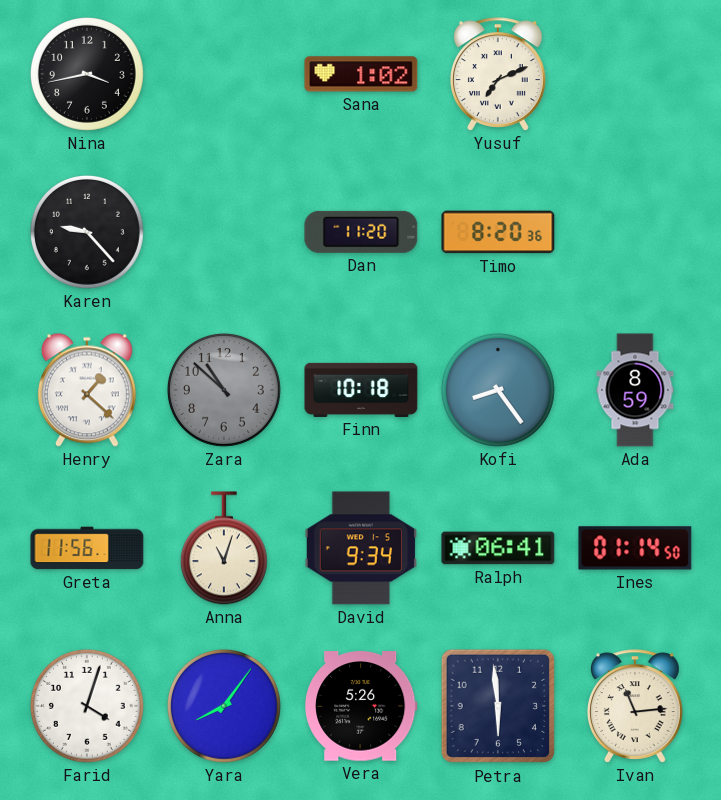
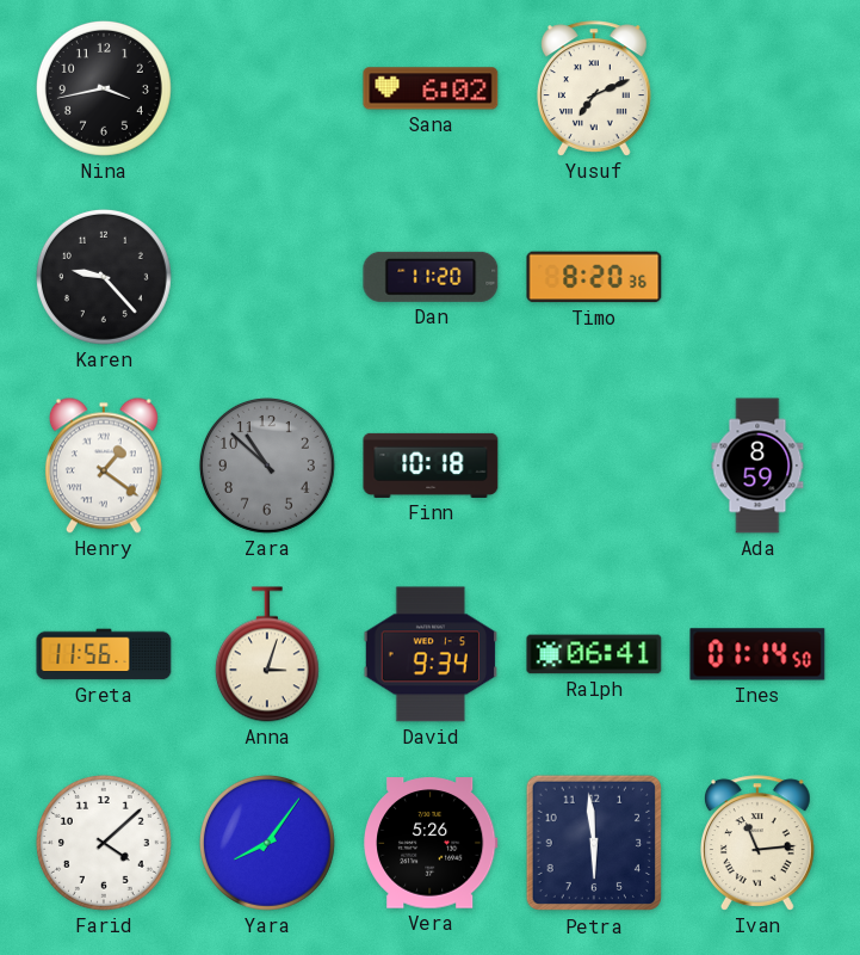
Sana: 1:02 -> 6:02
Henry: 1:22 -> 1:21
Kofi: 8:24 -> none
Anna: 11:03 -> 3:03
Farid: 4:03 -> 4:08
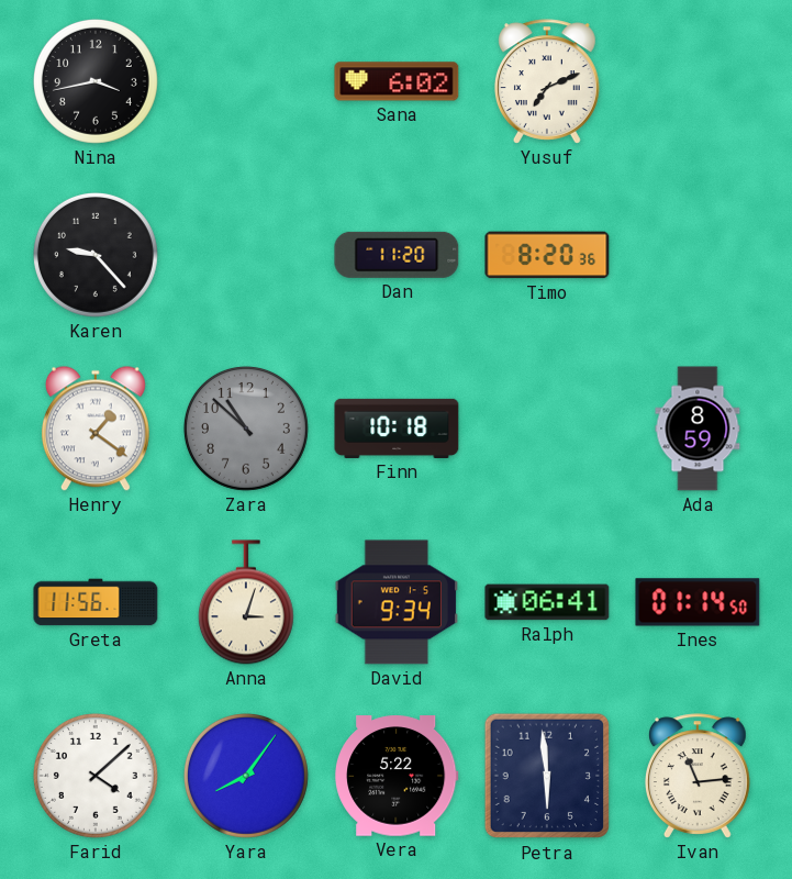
Vera: 5:26 -> 5:22
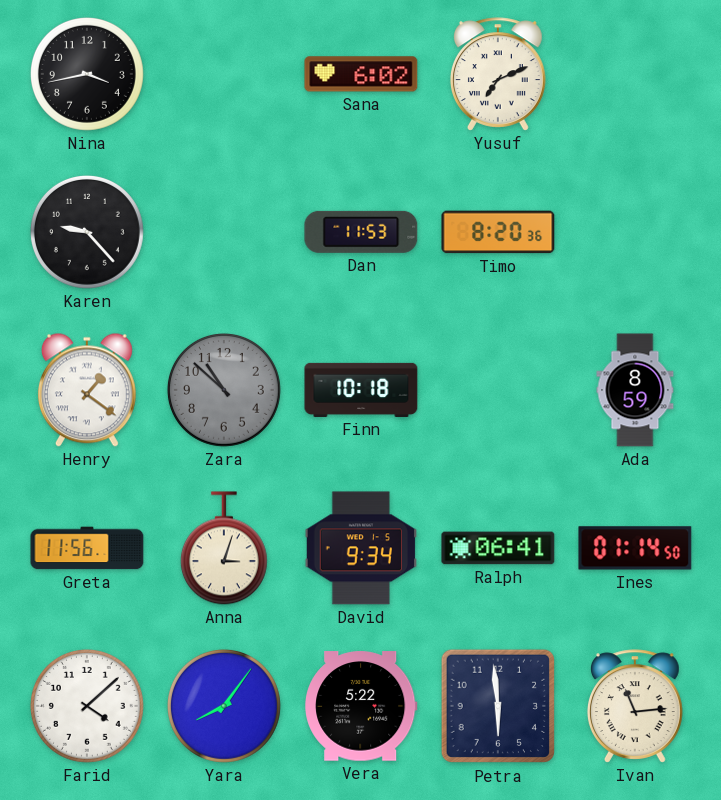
Dan: 11:20 -> 11:53
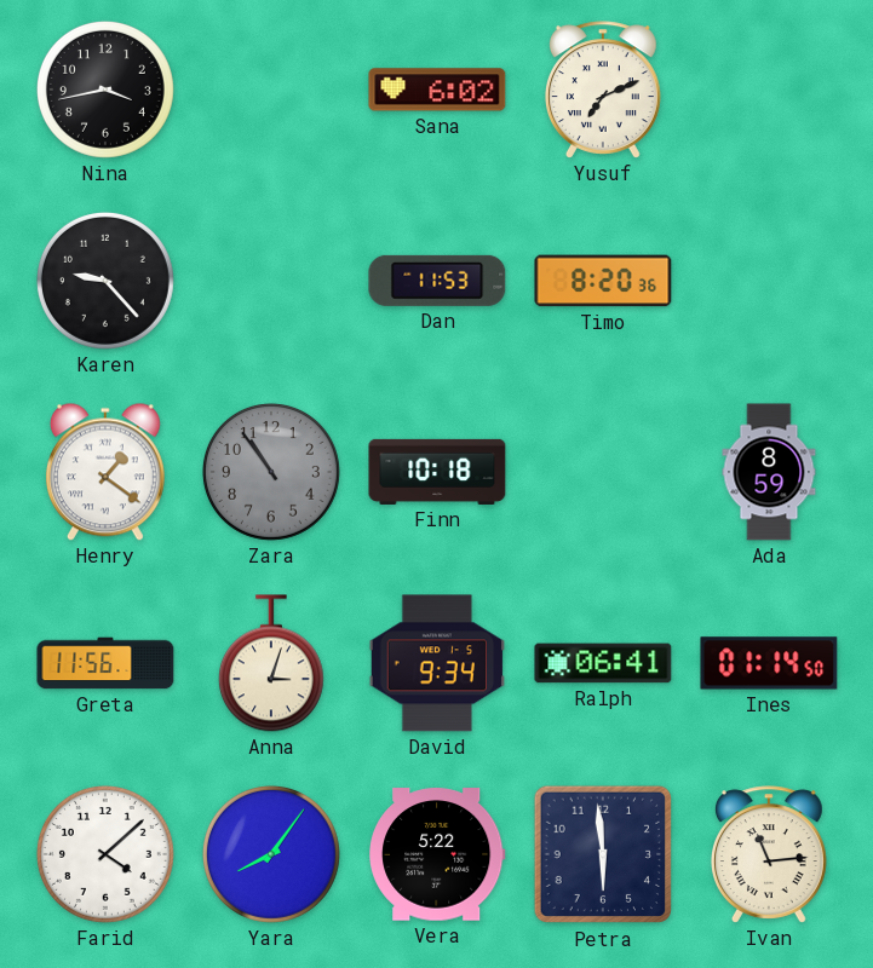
Zara: 10:52 -> 10:54
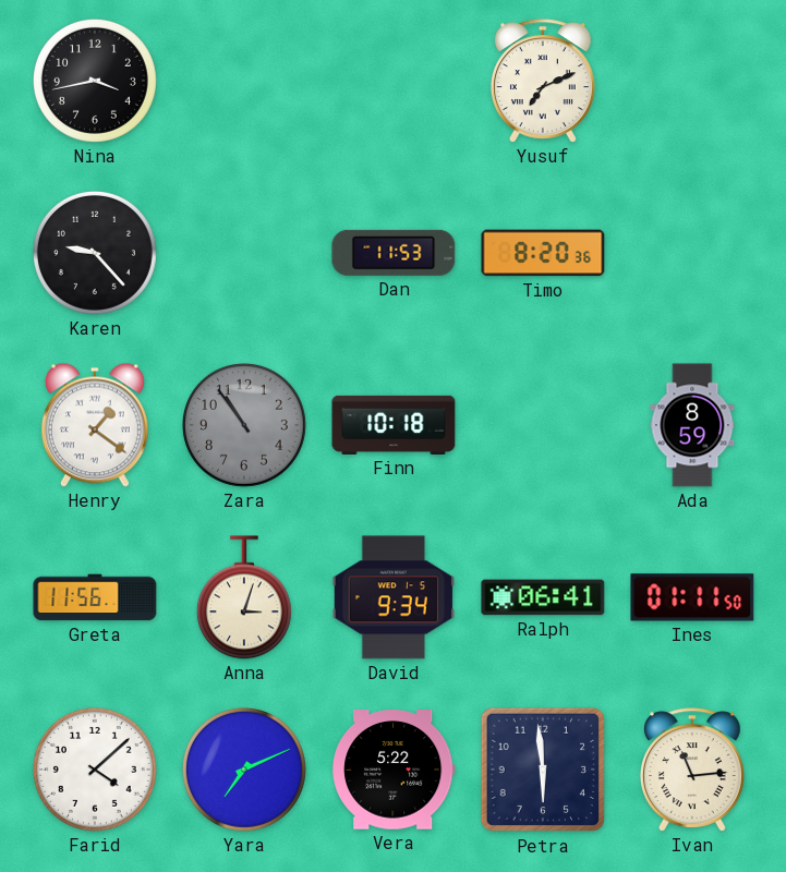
Sana: 6:02 -> none
Ines: 01:14 -> 01:11
Yara: 8:06 -> 7:11
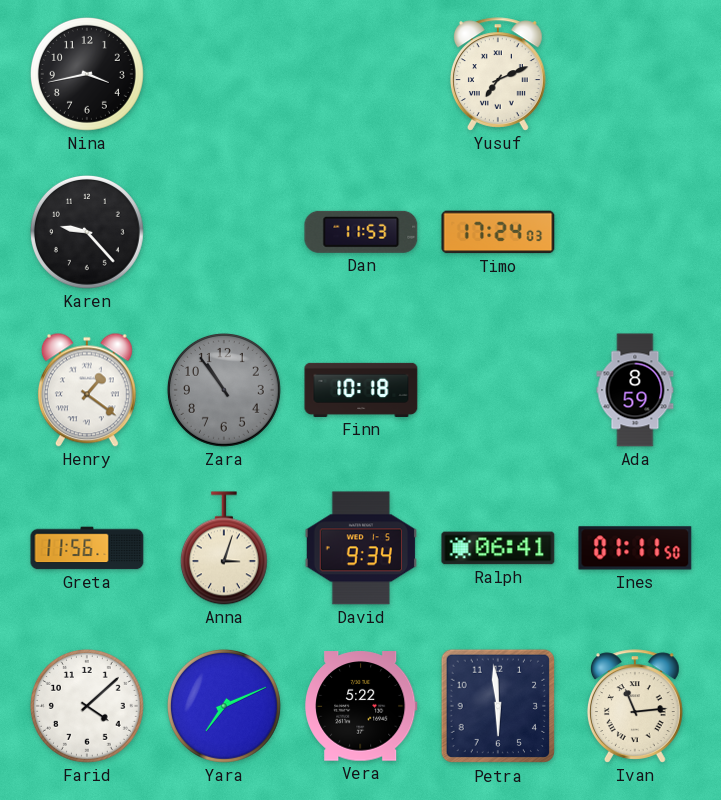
Timo: 8:20 -> 17:24
